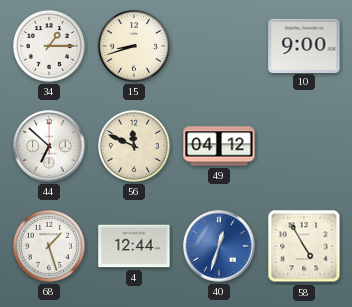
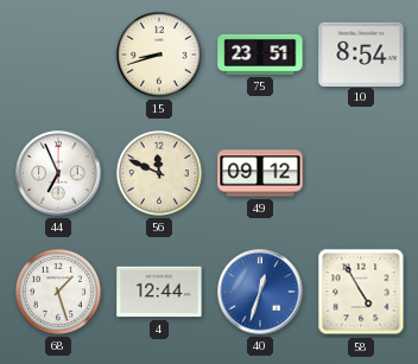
34: 1:15 -> none
75: none -> 23:51
10: 9:00 -> 8:54
44: 6:52 -> 6:56
49: 04:12 -> 09:12
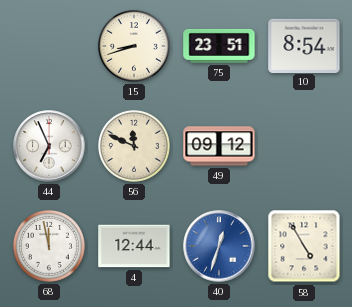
68: 1:27 -> 11:58
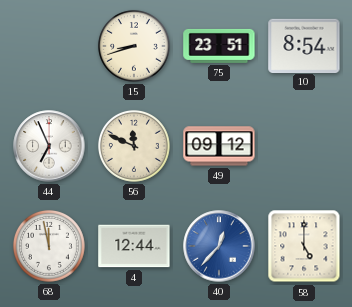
40: 12:33 -> 12:37
58: 4:55 -> 5:00
